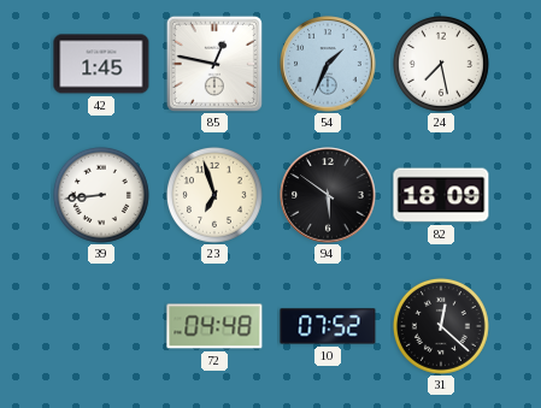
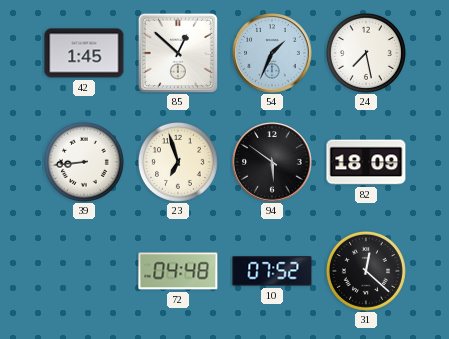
85: 12:47 -> 12:52
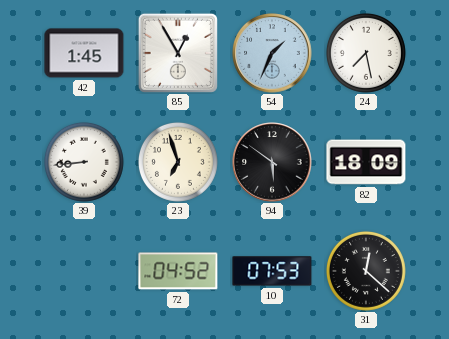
85: 12:52 -> 12:55
72: 04:48 -> 04:52
10: 07:52 -> 07:53
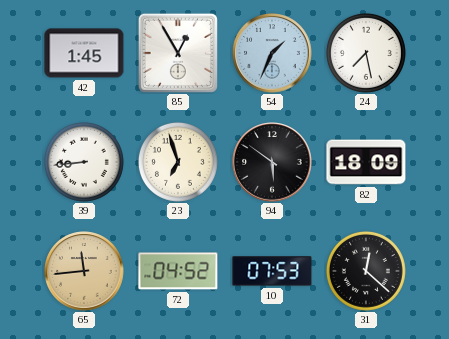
65: none -> 11:44
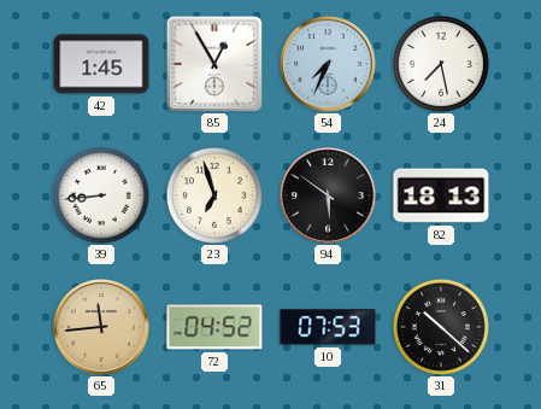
54: 1:34 -> 7:34
82: 18:09 -> 18:13
31: 12:22 -> 10:22
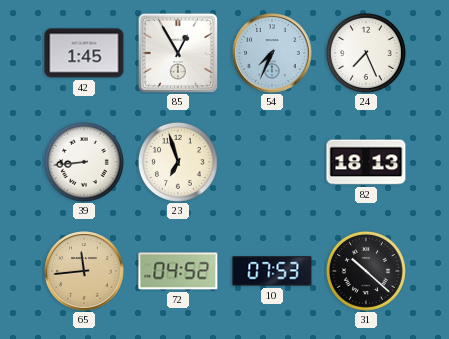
24: 7:28 -> 7:26
94: 5:51 -> none
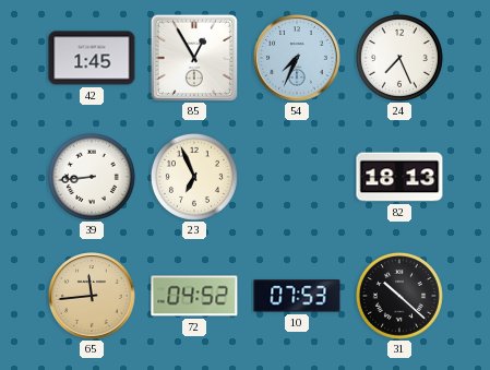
23: 6:57 -> 6:56
